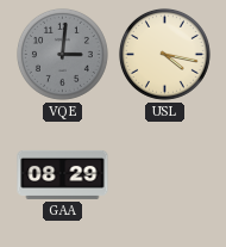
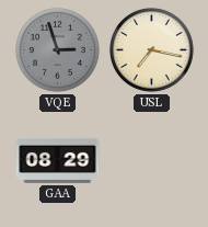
VQE: 3:01 -> 2:57
USL: 4:17 -> 7:17
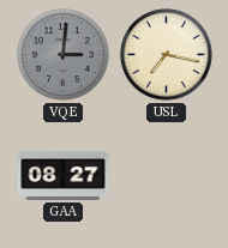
VQE: 2:57 -> 3:01
GAA: 08:29 -> 08:27
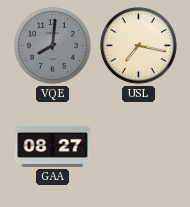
VQE: 3:01 -> 8:01
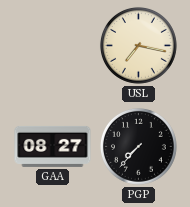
VQE: 8:01 -> none
PGP: none -> 7:37
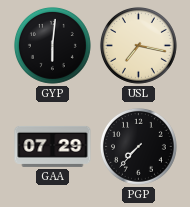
GYP: none -> 6:01
GAA: 08:27 -> 07:29
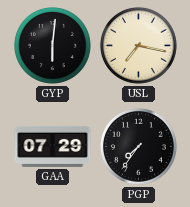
PGP: 7:37 -> 7:36
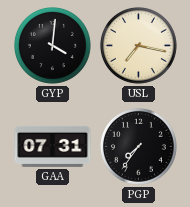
GYP: 6:01 -> 4:01
GAA: 07:29 -> 07:31
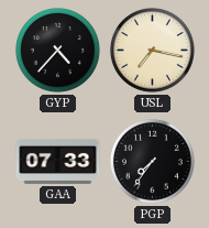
GYP: 4:01 -> 4:37
GAA: 07:31 -> 07:33
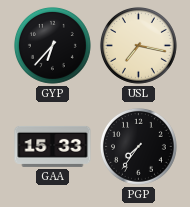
GYP: 4:37 -> 6:37
GAA: 07:33 -> 15:33
